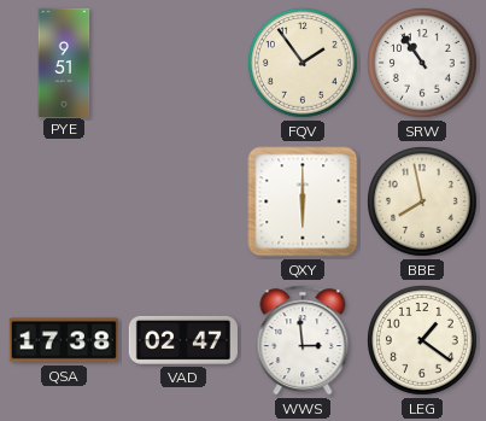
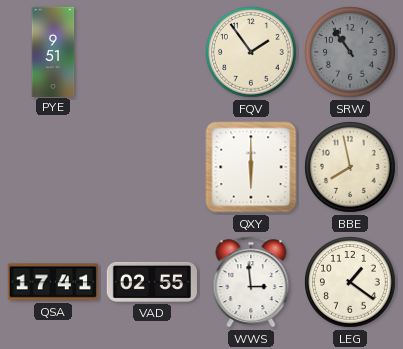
SRW dial: white -> grey
QSA: 17:38 -> 17:41
VAD: 02:47 -> 02:55
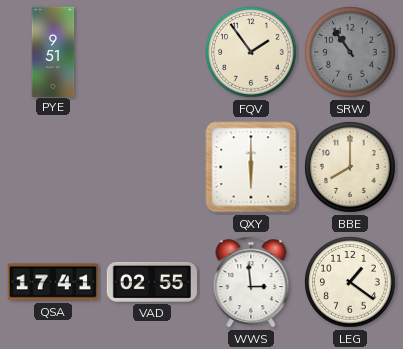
BBE: 7:58 -> 8:00
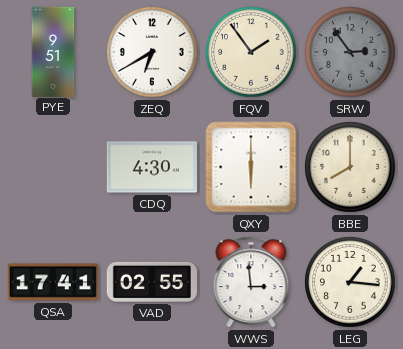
ZEQ: none -> 6:40
SRW: 10:54 -> 2:54
CDQ: none -> 4:30
LEG: 1:21 -> 1:16
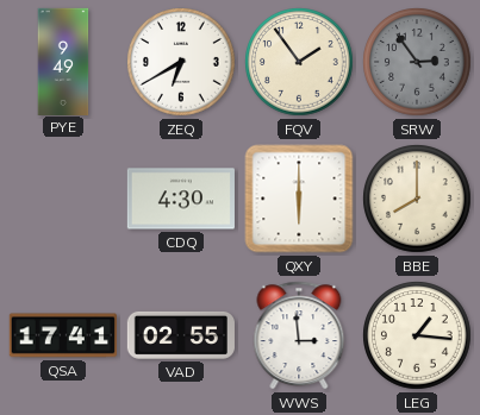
PYE: 9:51 -> 9:49
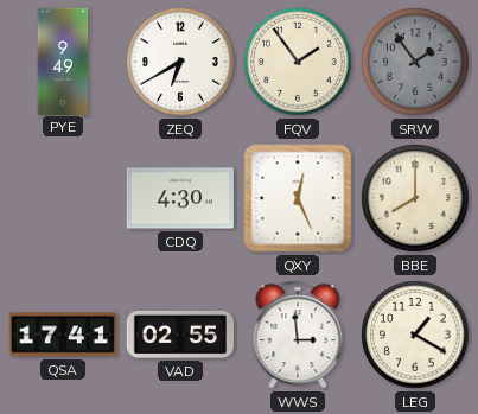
SRW: 2:54 -> 1:54
QXY: 6:00 -> 12:26
LEG: 1:16 -> 1:20
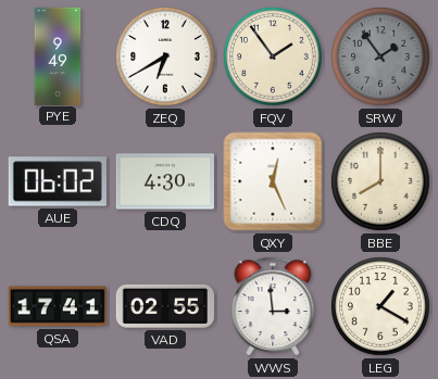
AUE: none -> 06:02
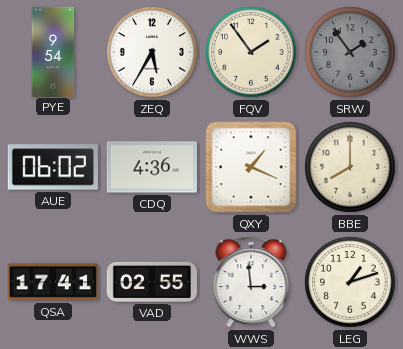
PYE: 9:49 -> 9:54
ZEQ: 6:40 -> 5:35
CDQ: 4:30 -> 4:36
QXY: 12:26 -> 1:19
LEG: 1:20 -> 1:12
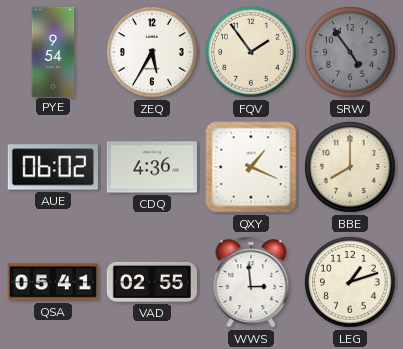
SRW: 1:54 -> 4:54
QSA: 17:41 -> 05:41
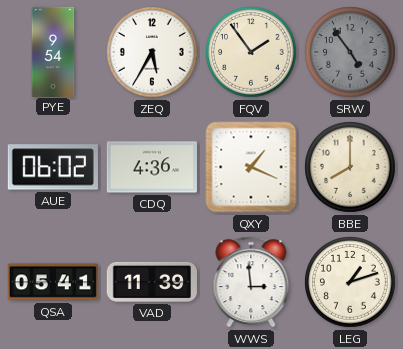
VAD: 02:55 -> 11:39
